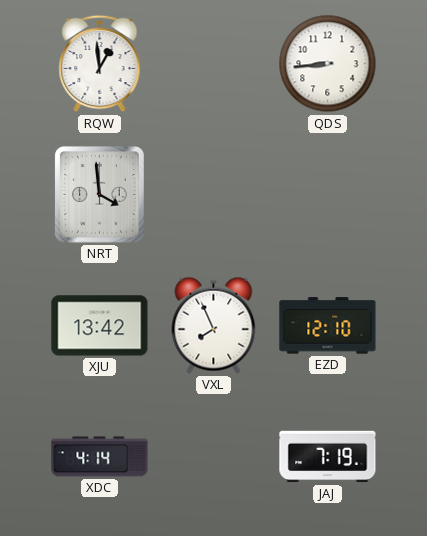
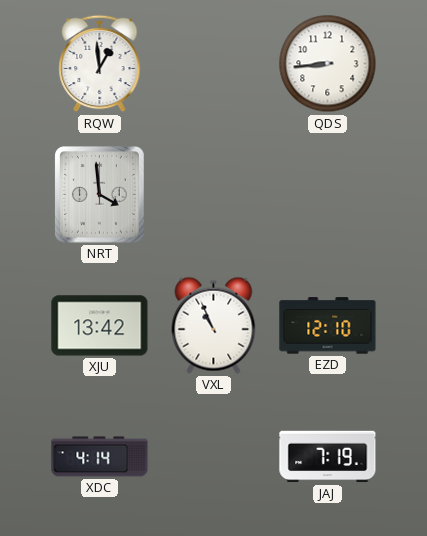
VXL: 7:56 -> 10:56
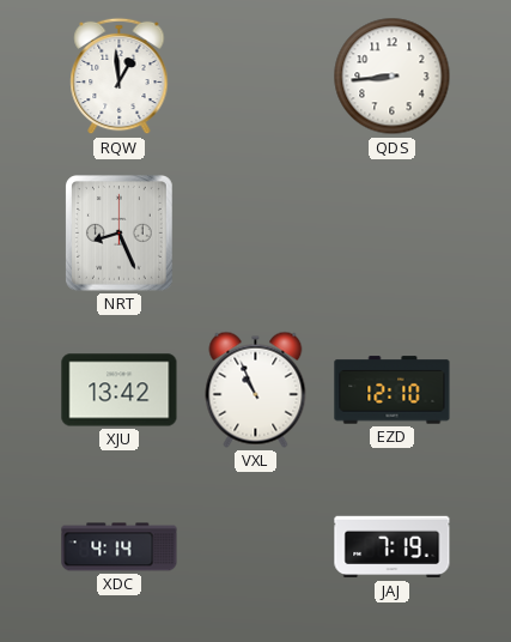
NRT: 3:59 -> 8:26
